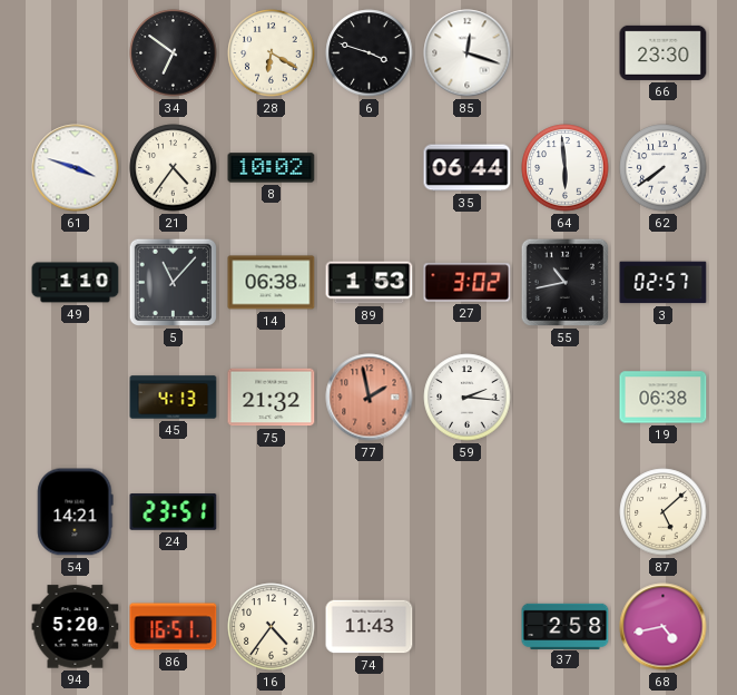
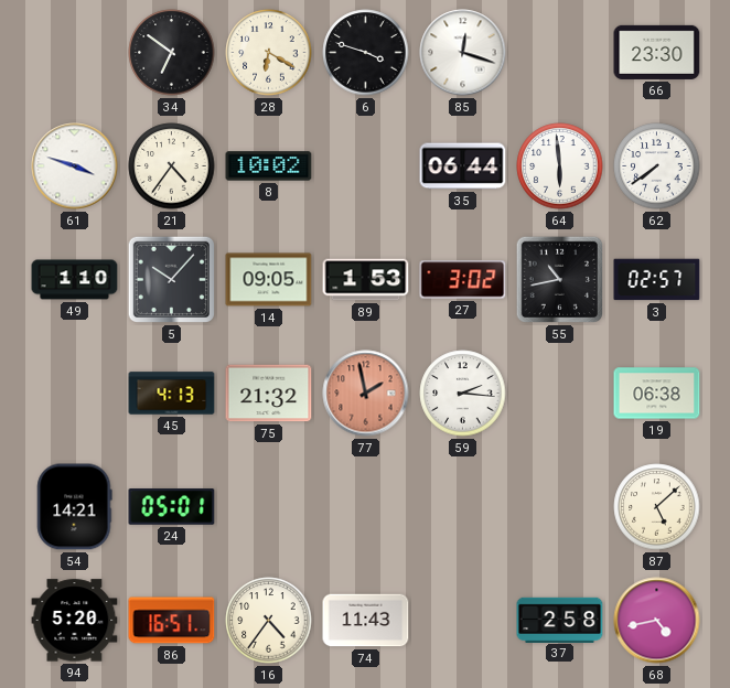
5: 11:07 -> 10:07
14: 06:38 -> 09:05
24: 23:51 -> 05:01
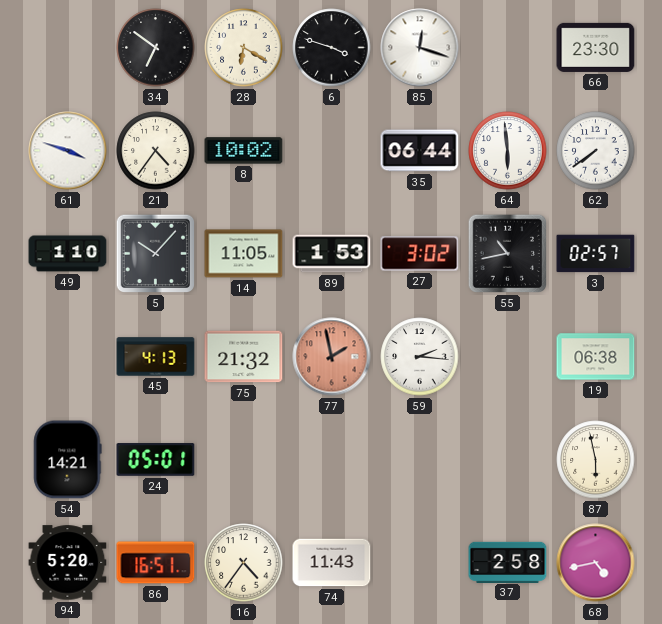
14: 09:05 -> 11:05
87: 5:08 -> 5:58
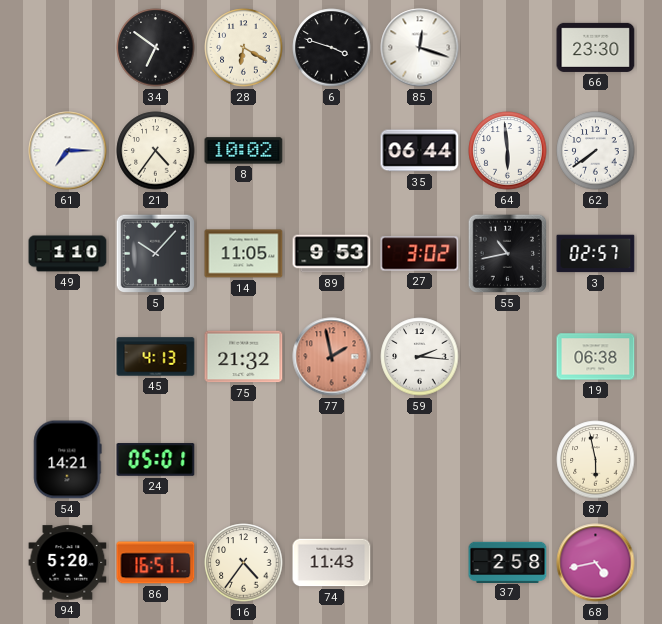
61: 3:48 -> 7:15
89: 1:53 -> 9:53
